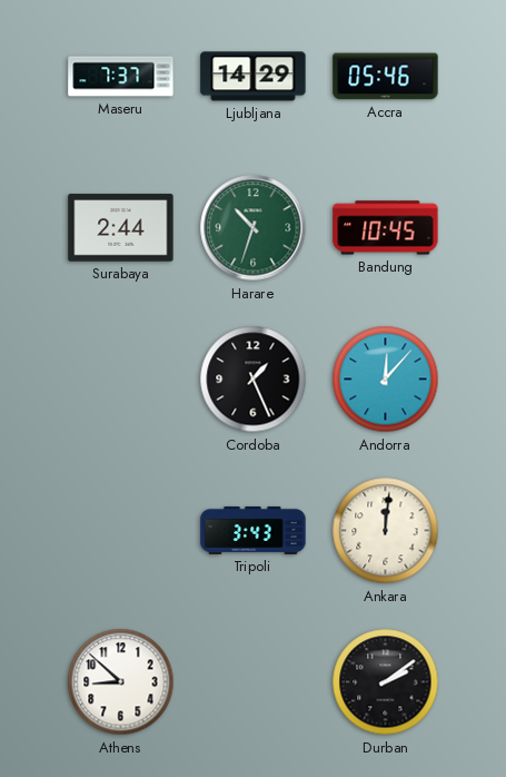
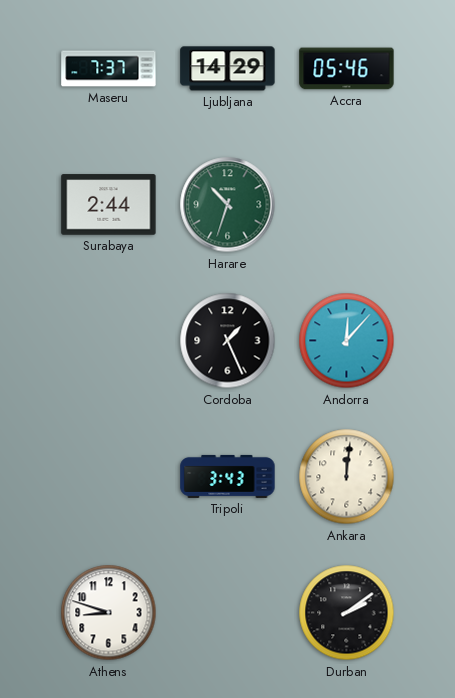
Bandung: 10:45 -> none
Athens: 8:52 -> 8:48
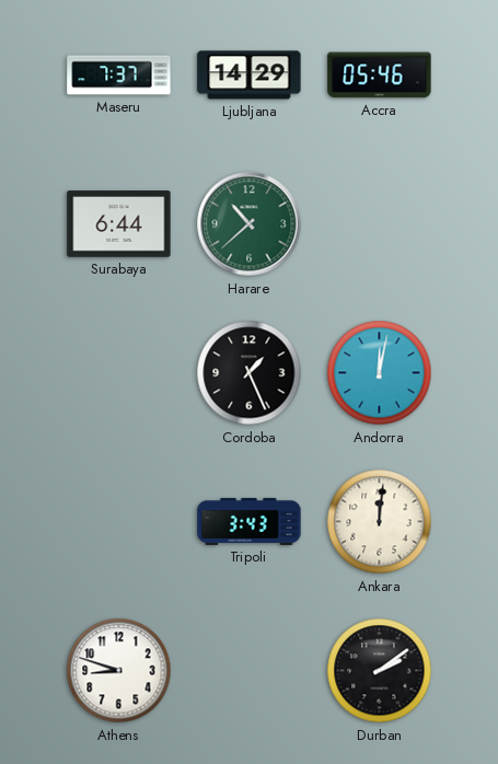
Surabaya: 2:44 -> 6:44
Harare: 10:33 -> 10:38
Andorra: 12:07 -> 12:02
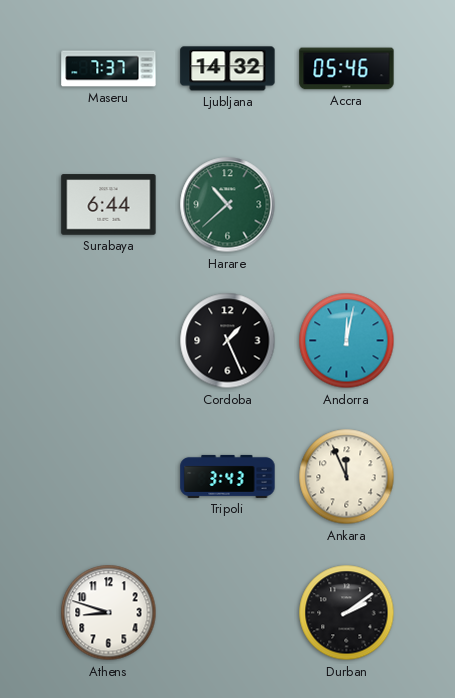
Ljubljana: 14:29 -> 14:32
Ankara: 12:01 -> 11:56
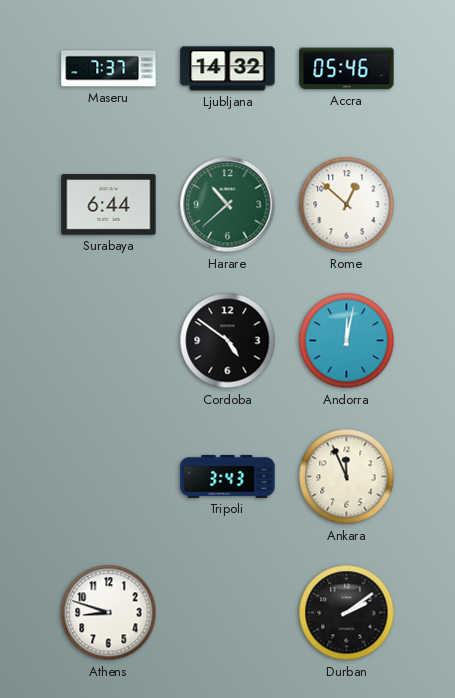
Rome: none -> 12:52
Cordoba: 1:26 -> 4:51
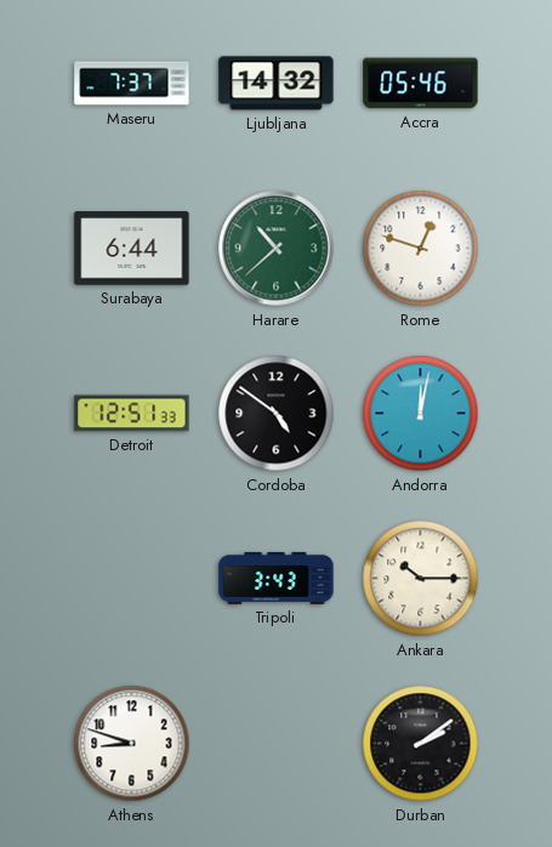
Rome: 12:52 -> 12:48
Detroit: none -> 12:51
Ankara: 11:56 -> 10:15
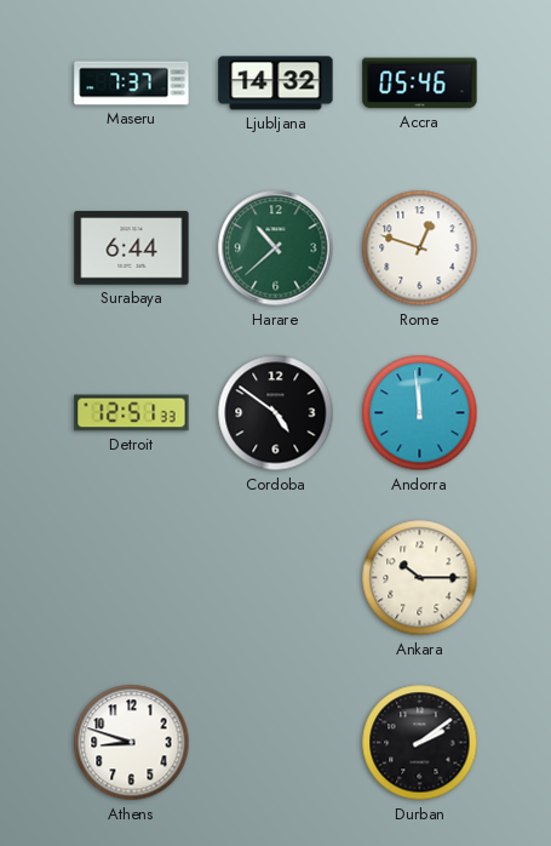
Andorra: 12:02 -> 11:59
Tripoli: 3:43 -> none
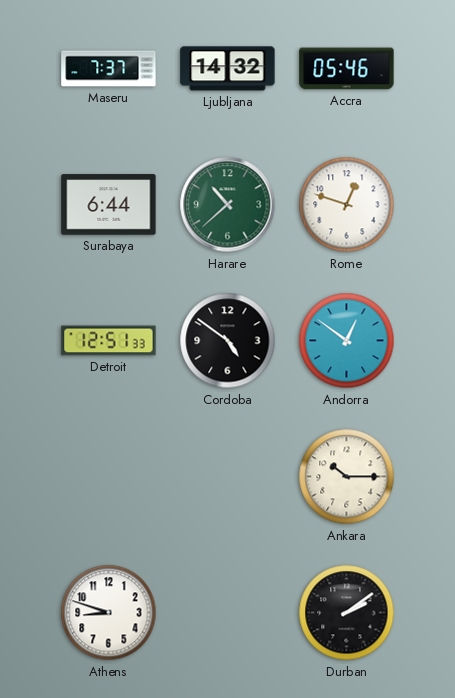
Andorra: 11:59 -> 12:51
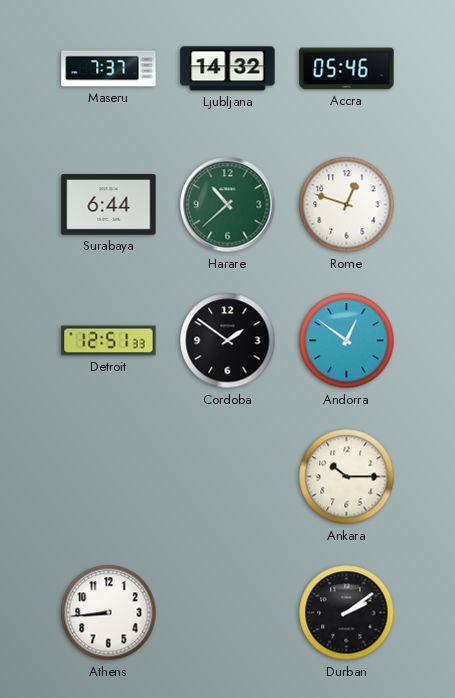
Cordoba: 4:51 -> 1:51
Athens: 8:48 -> 8:44
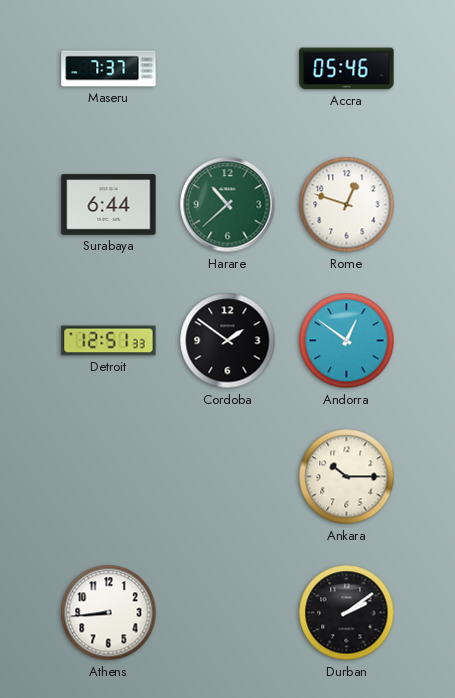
Ljubljana: 14:32 -> none
